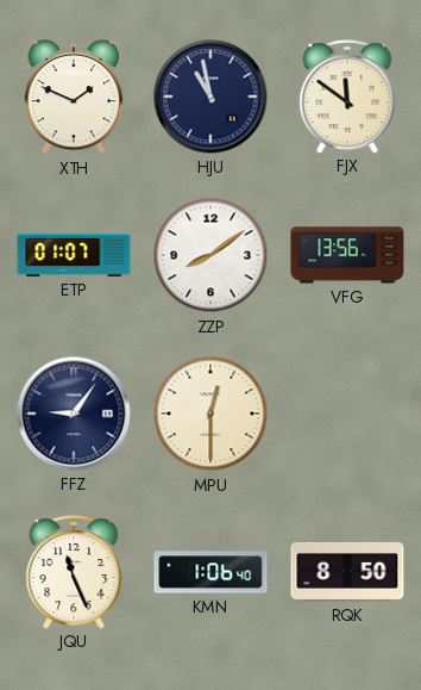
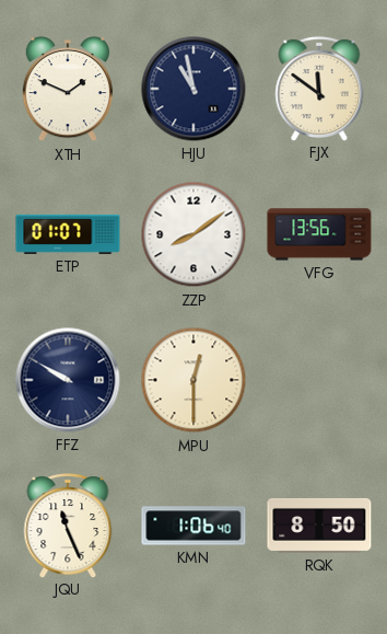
FFZ: 9:06 -> 9:50
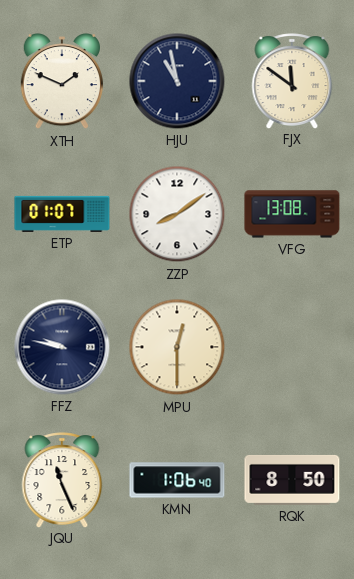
VFG: 13:56 -> 13:08
FFZ: 9:50 -> 9:47
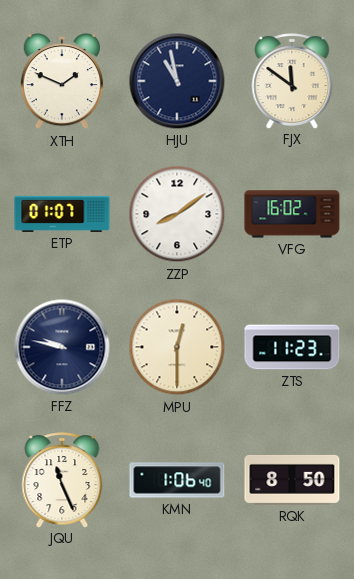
VFG: 13:08 -> 16:02
ZTS: none -> 11:23
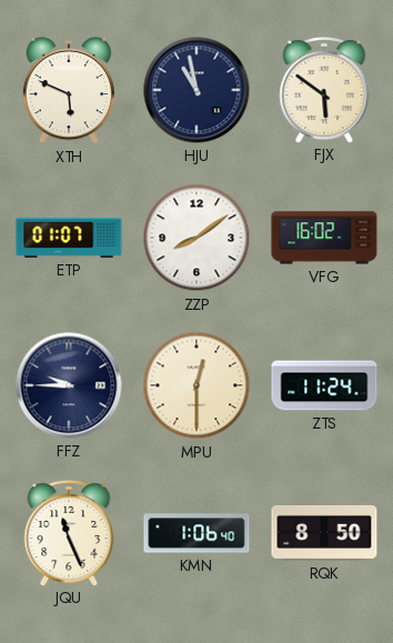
XTH: 1:49 -> 5:49
FJX: 11:51 -> 5:51
FFZ: 9:47 -> 9:45
ZTS: 11:23 -> 11:24
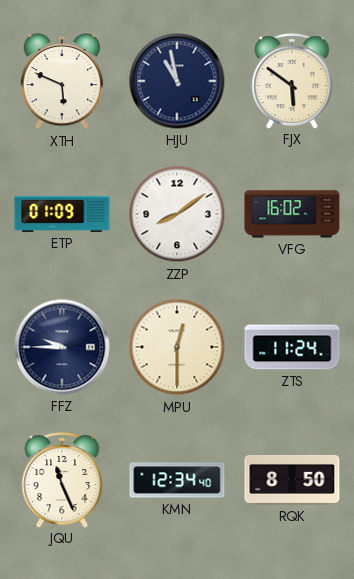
ETP: 01:07 -> 01:09
KMN: 1:06 -> 12:34
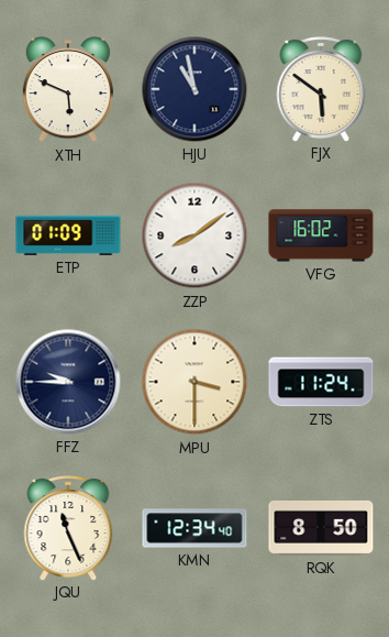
MPU: 12:30 -> 3:30
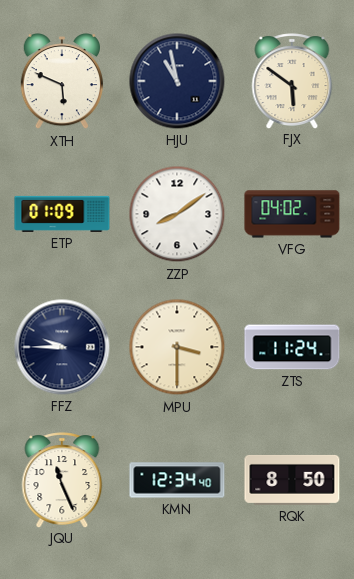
VFG: 16:02 -> 04:02
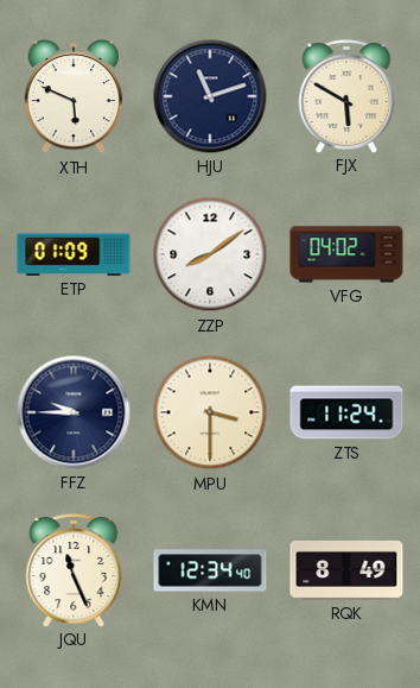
HJU: 10:58 -> 11:12
FJX: 5:51 -> 5:50
RQK: 8:50 -> 8:49
